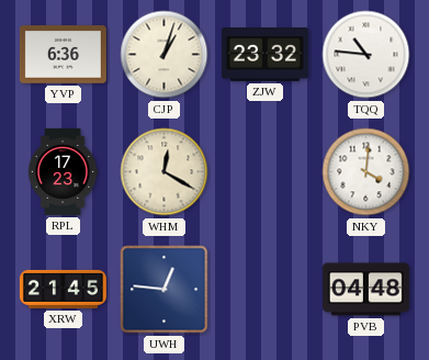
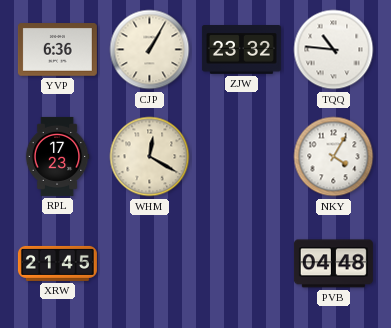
CJP: 1:03 -> 1:05
NKY: 4:01 -> 4:05
UWH: 12:46 -> none
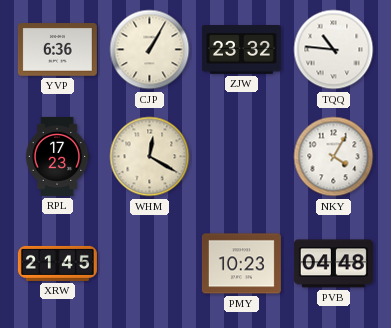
PMY: none -> 10:23
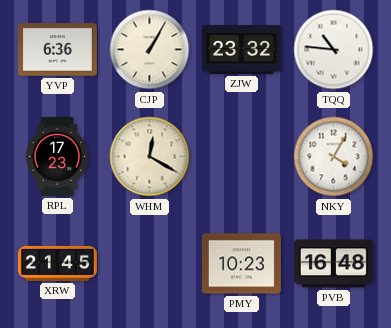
PVB: 04:48 -> 16:48
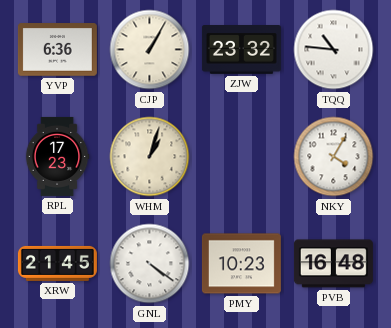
WHM: 12:20 -> 1:03
GNL: none -> 4:21
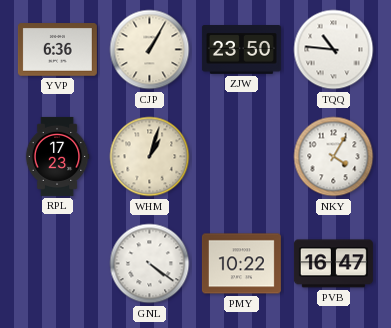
ZJW: 23:32 -> 23:50
XRW: 21:45 -> none
PMY: 10:23 -> 10:22
PVB: 16:48 -> 16:47
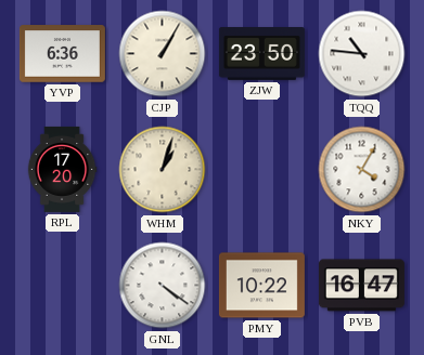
RPL: 17:23 -> 17:20
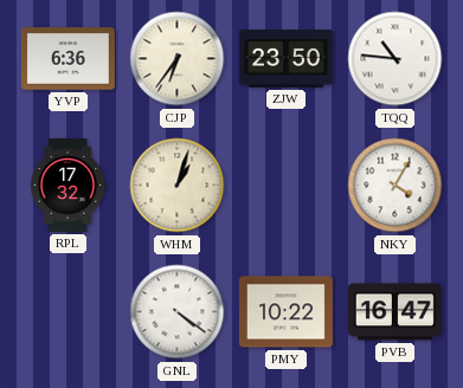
CJP: 1:05 -> 6:36
RPL: 17:20 -> 17:32
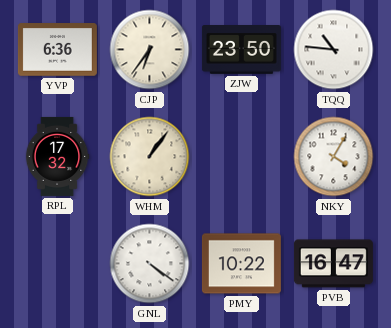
WHM: 1:03 -> 1:06
